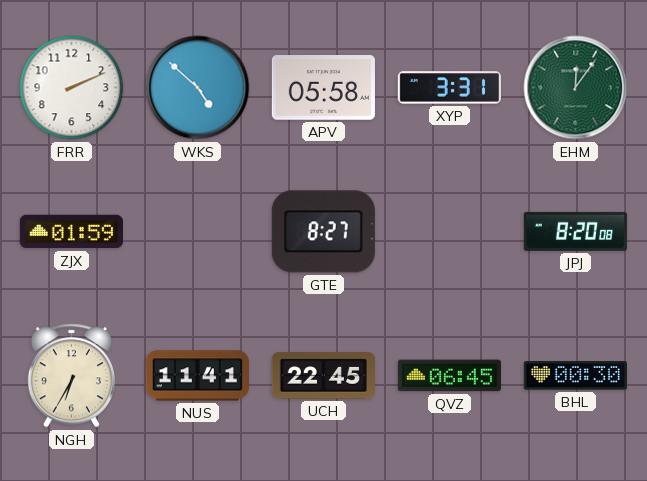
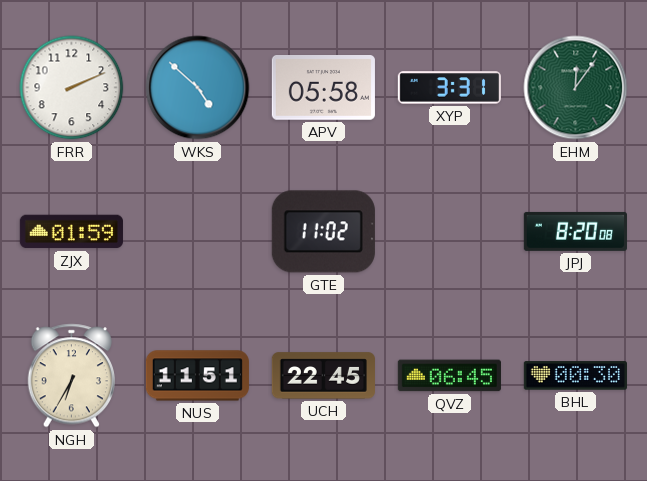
GTE: 8:27 -> 11:02
NUS: 11:41 -> 11:51
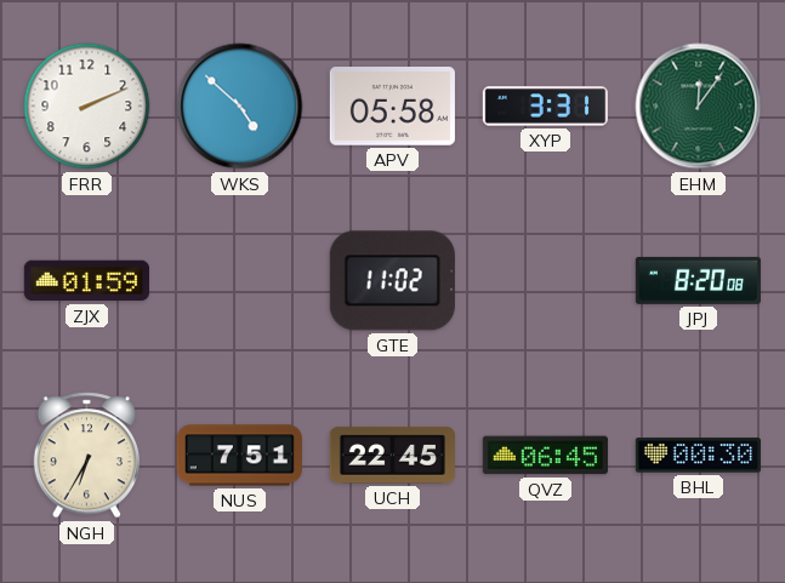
NUS: 11:51 -> 7:51
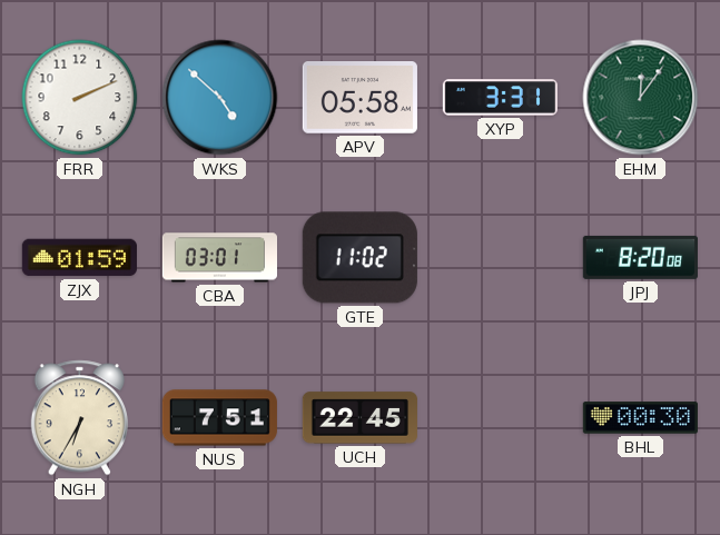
CBA: none -> 03:01
QVZ: 06:45 -> none
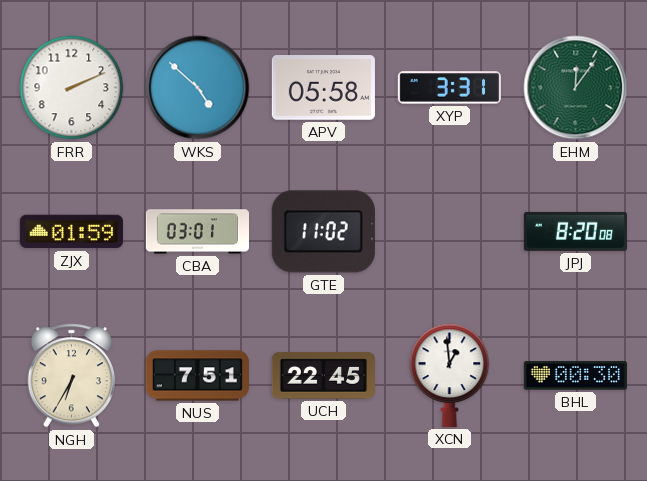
XCN: none -> 12:59
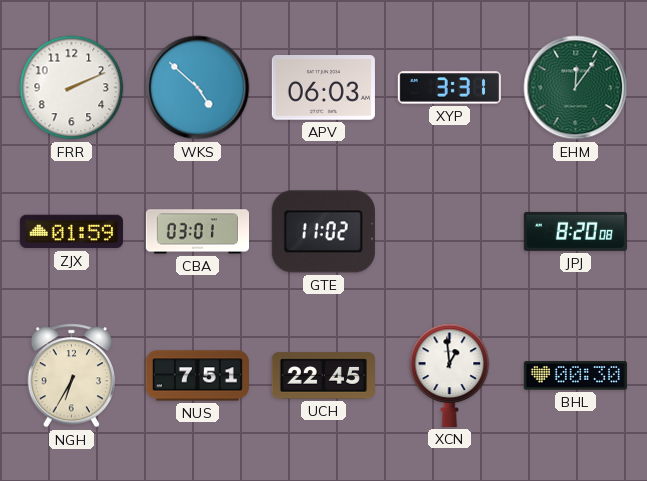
APV: 05:58 -> 06:03
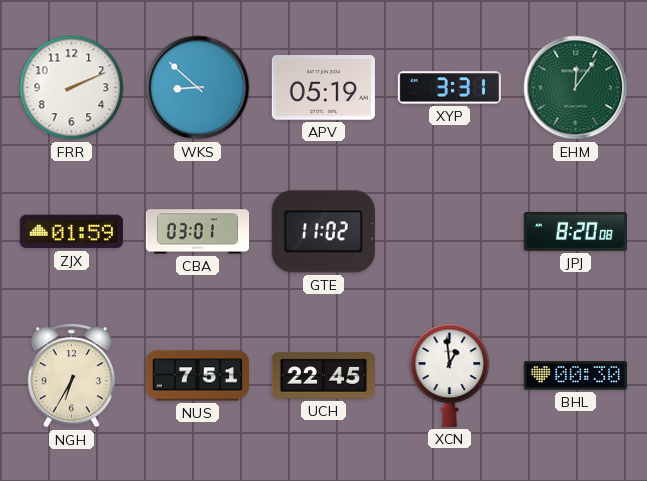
WKS: 4:52 -> 8:52
APV: 06:03 -> 05:19
